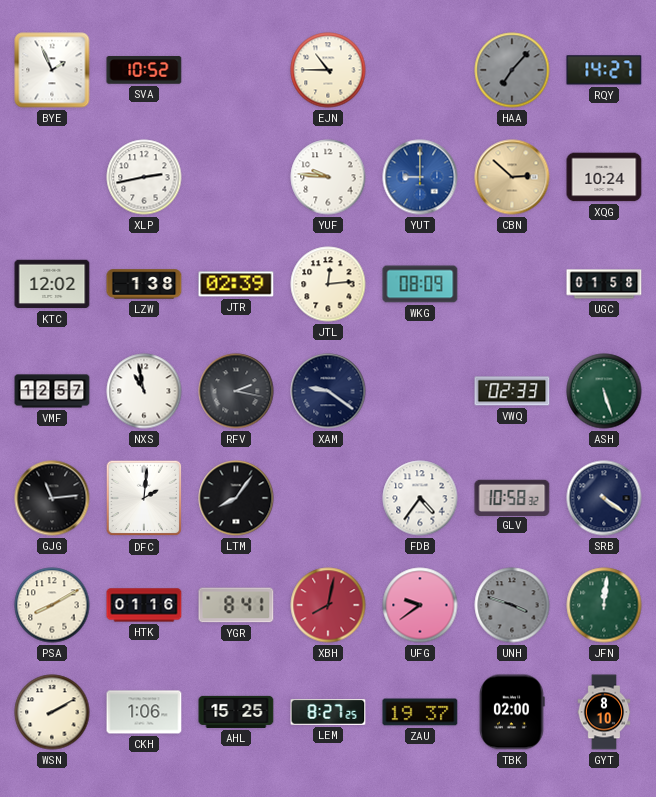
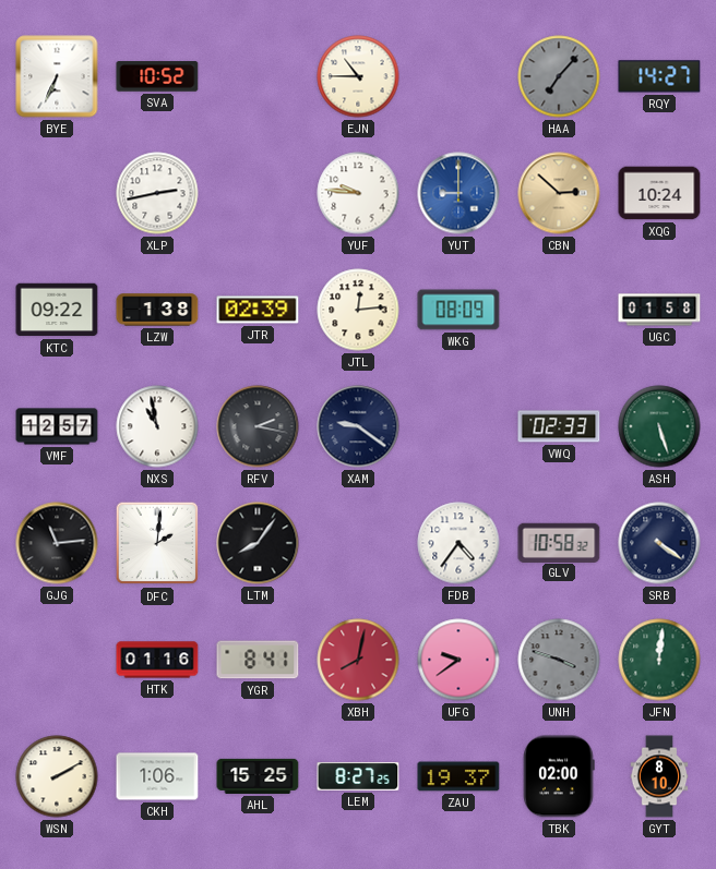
BYE: 1:56 -> 6:34
KTC: 12:02 -> 09:22
PSA: 8:10 -> none
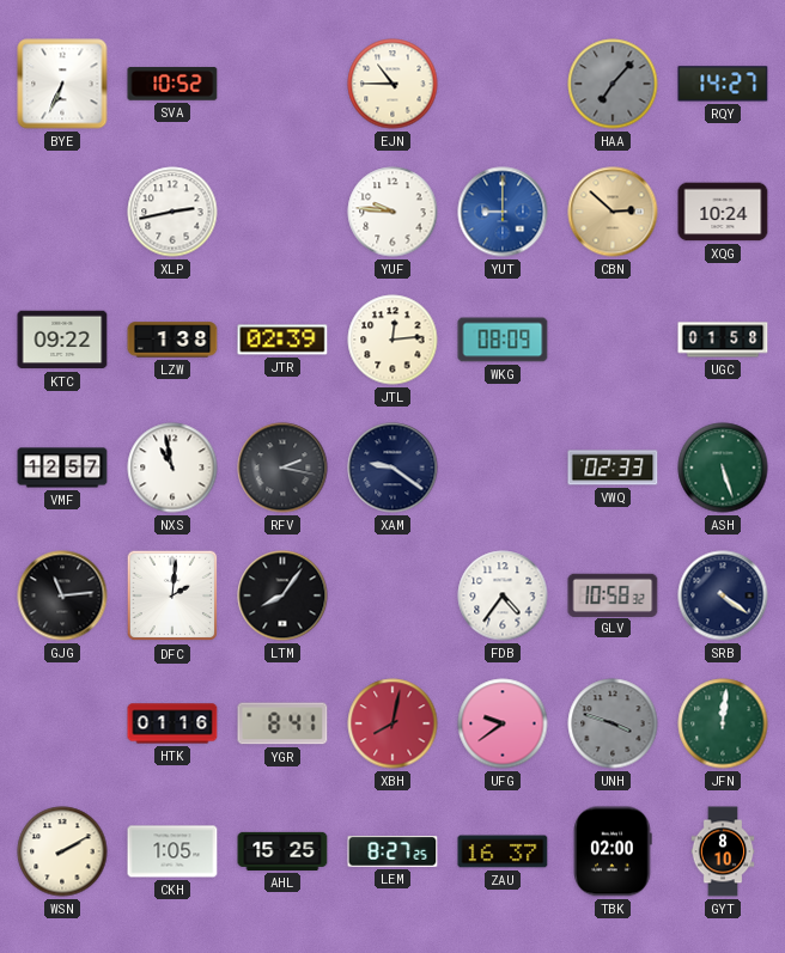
CKH: 1:06 -> 1:05
ZAU: 19:37 -> 16:37
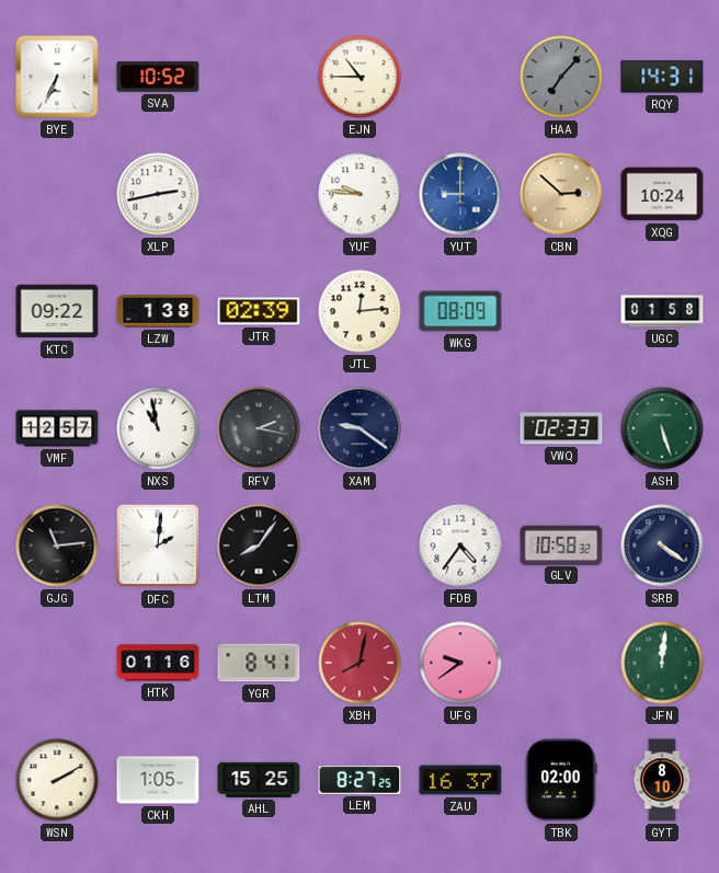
RQY: 14:27 -> 14:31
UNH: 3:48 -> none
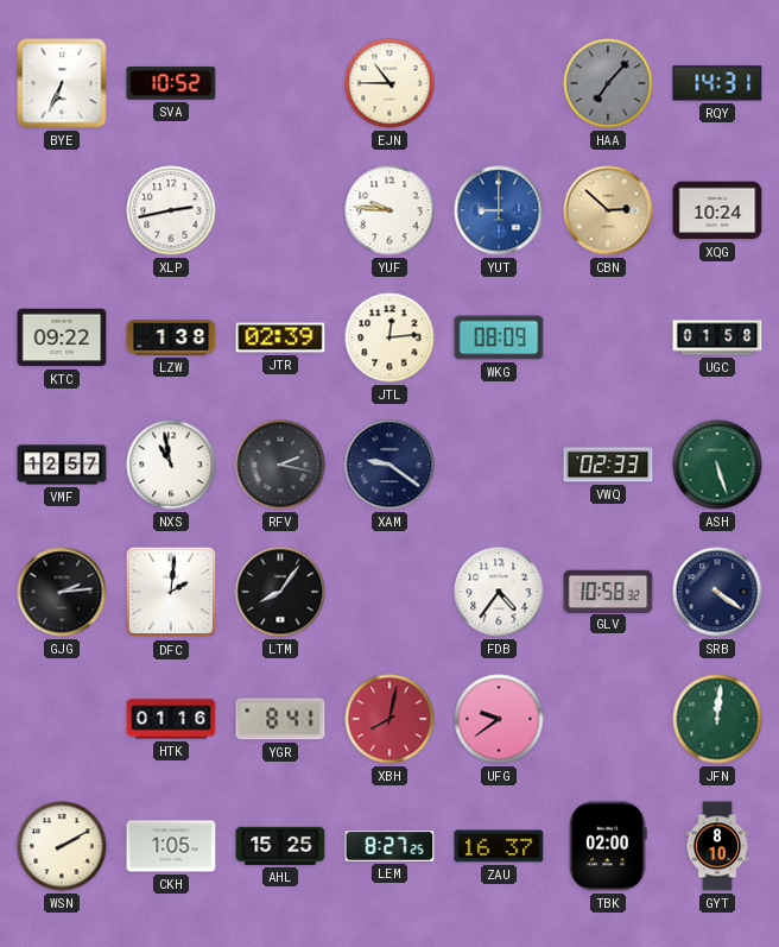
GJG: 11:14 -> 2:14
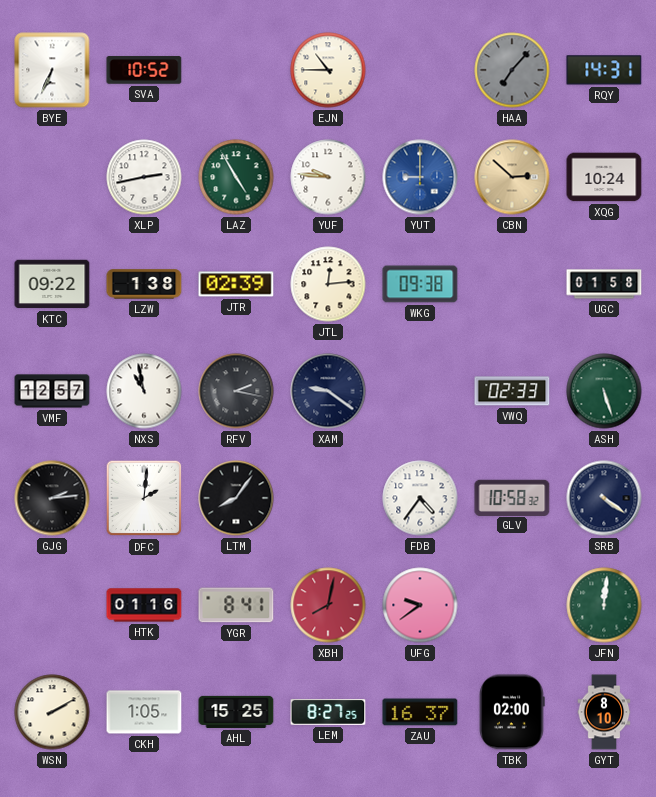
LAZ: none -> 4:55
WKG: 08:09 -> 09:38
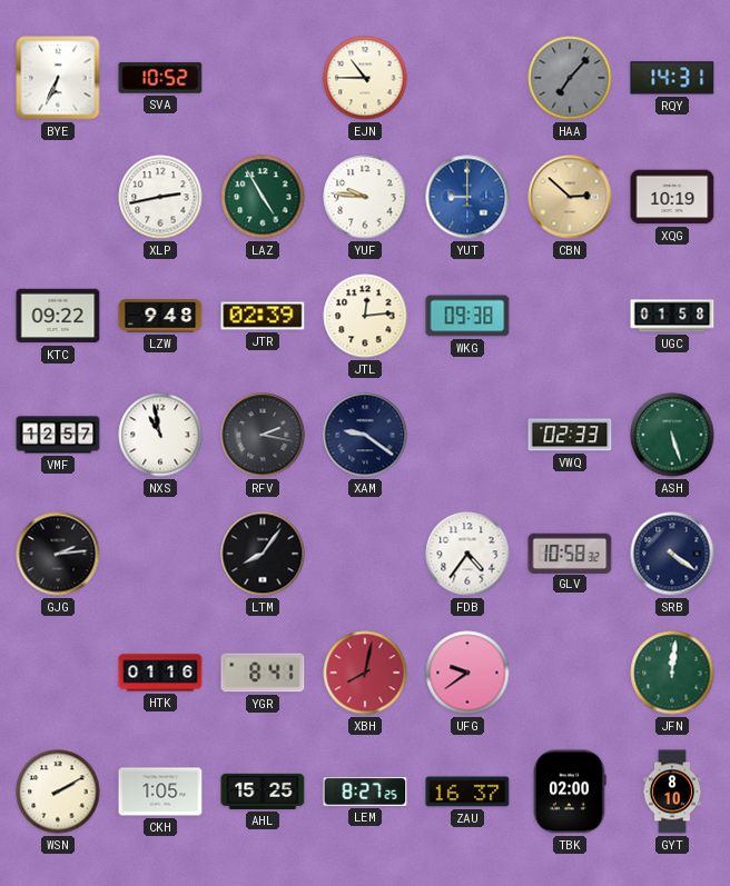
XQG: 10:24 -> 10:19
LZW: 1:38 -> 9:48
DFC: 2:01 -> none
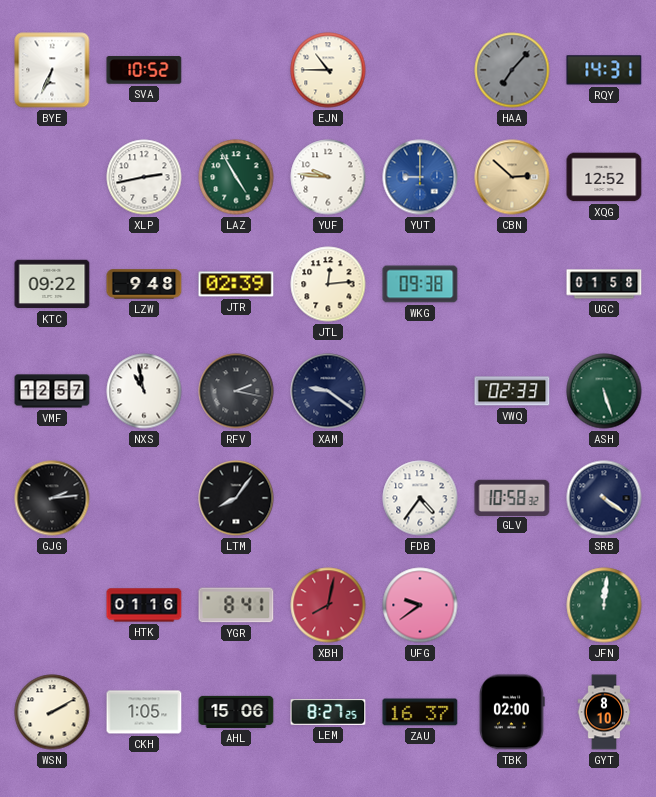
XQG: 10:19 -> 12:52
AHL: 15:25 -> 15:06
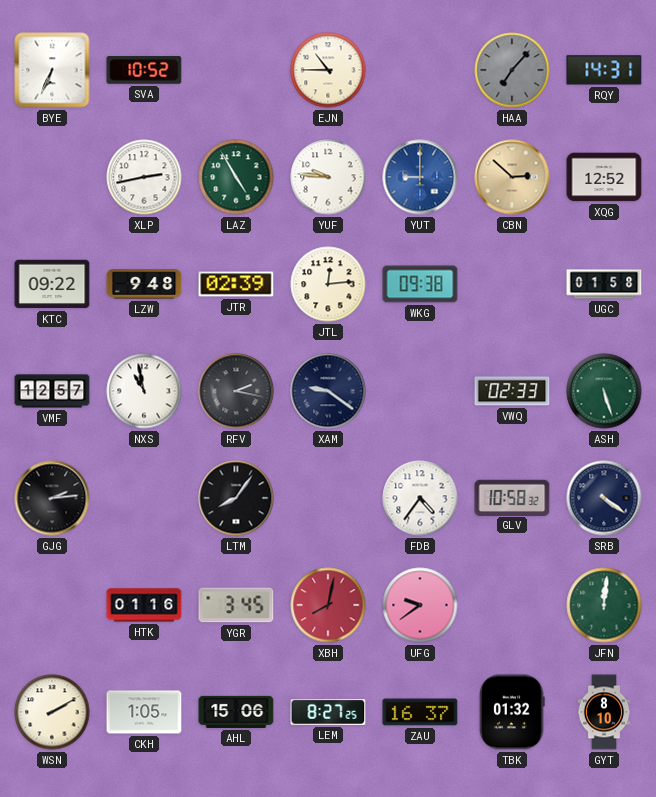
YGR: 8:41 -> 3:45
TBK: 02:00 -> 01:32
